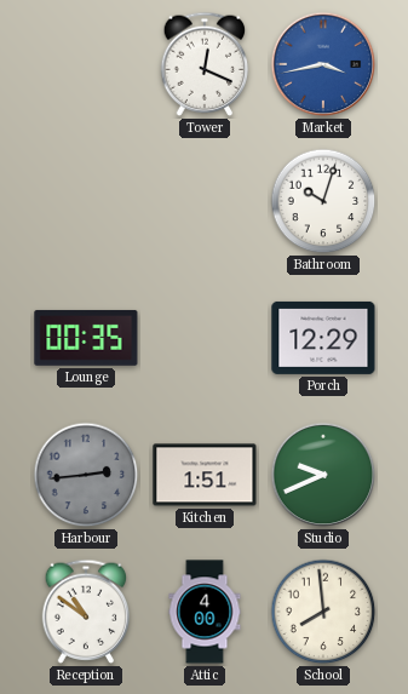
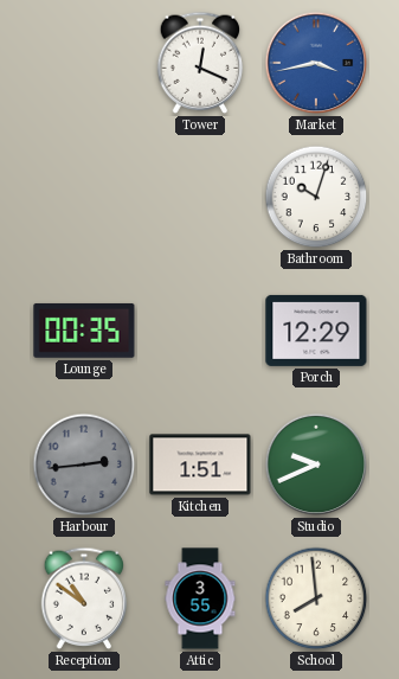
Attic: 4:00 -> 3:55
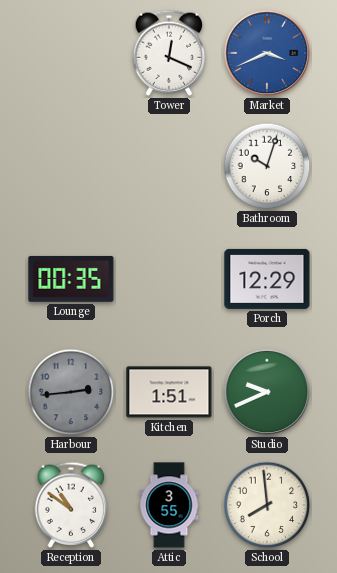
Market: 3:43 -> 3:41
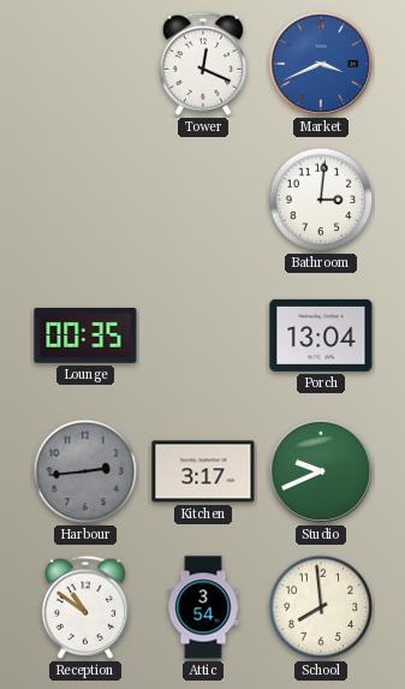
Bathroom: 10:03 -> 3:01
Porch: 12:29 -> 13:04
Kitchen: 1:51 -> 3:17
Attic: 3:55 -> 3:54
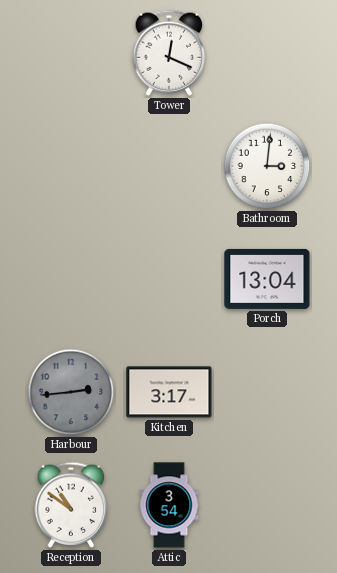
Market: 3:41 -> none
Lounge: 00:35 -> none
Studio: 9:41 -> none
School: 7:59 -> none
